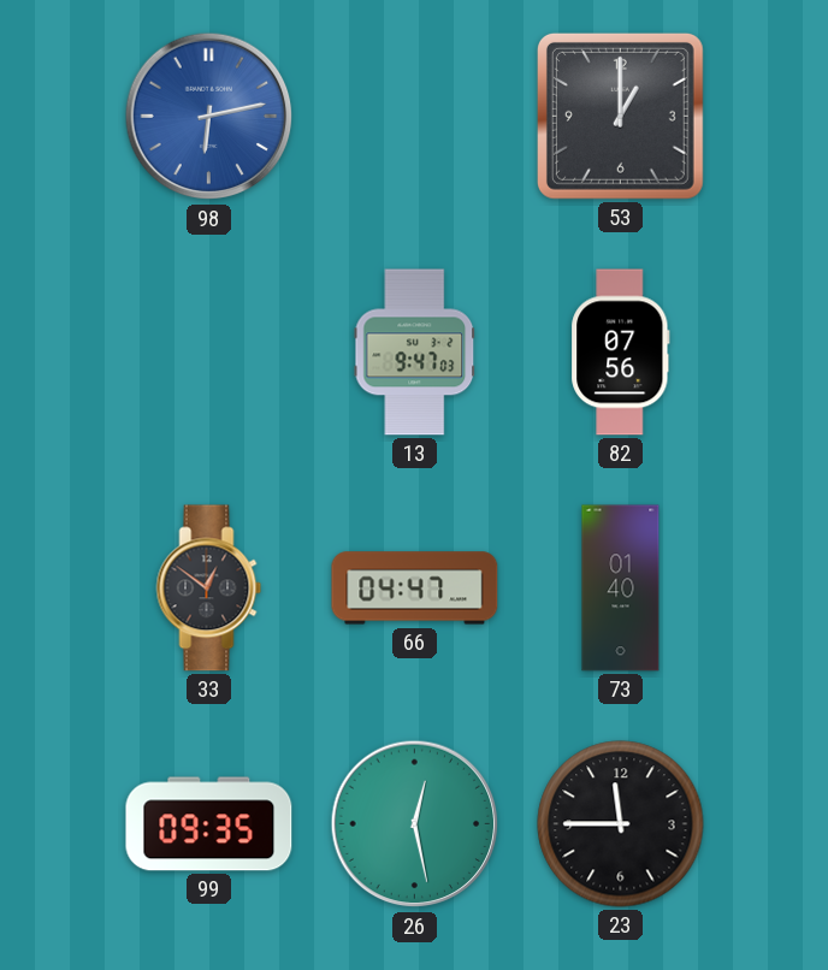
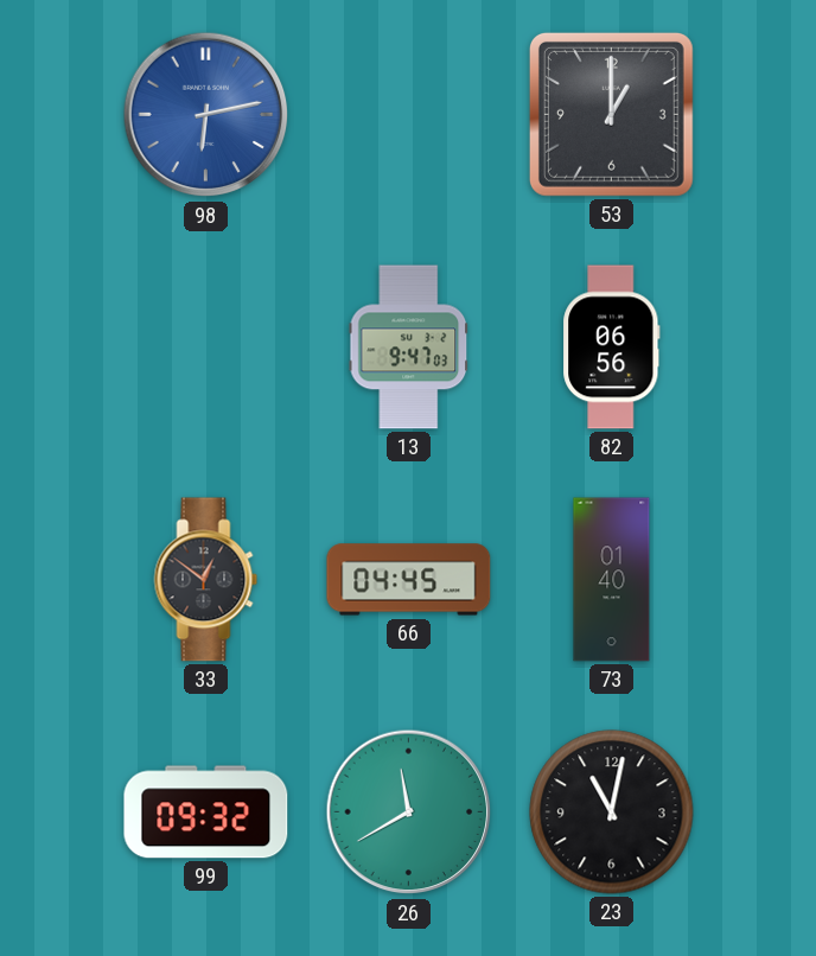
82: 07:56 -> 06:56
66: 04:47 -> 04:45
99: 09:35 -> 09:32
26: 12:28 -> 11:40
23: 11:45 -> 11:02
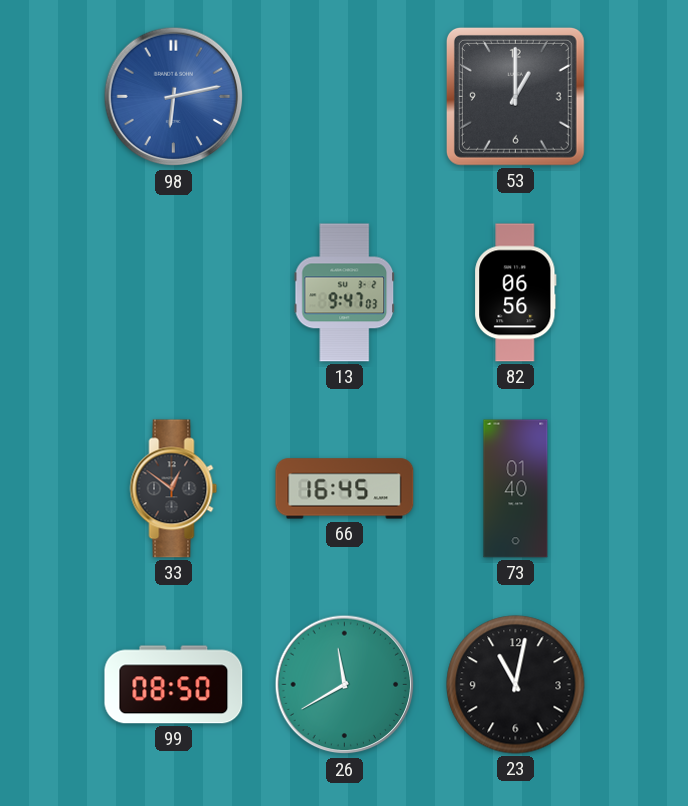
66: 04:45 -> 16:45
99: 09:32 -> 08:50
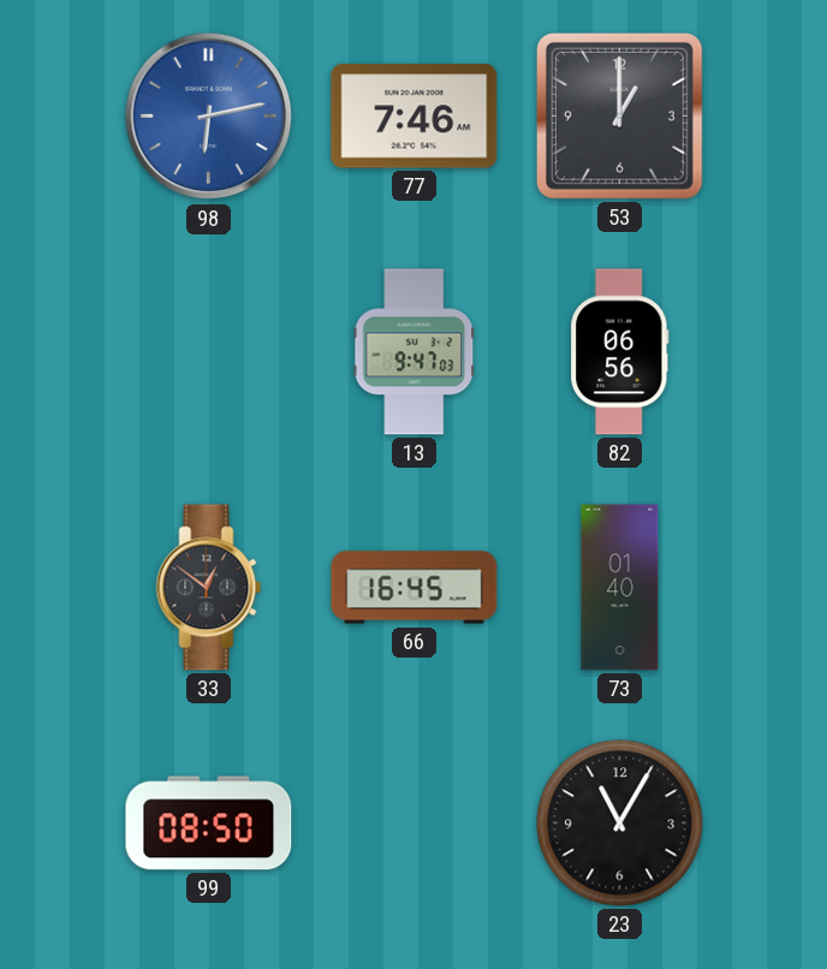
77: none -> 7:46
26: 11:40 -> none
23: 11:02 -> 11:05
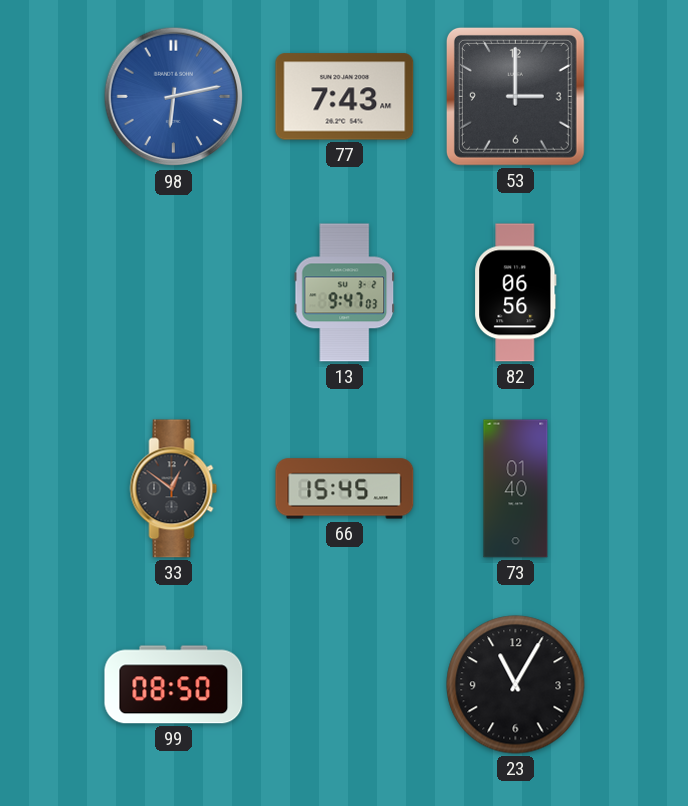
77: 7:46 -> 7:43
53: 1:00 -> 3:00
66: 16:45 -> 15:45
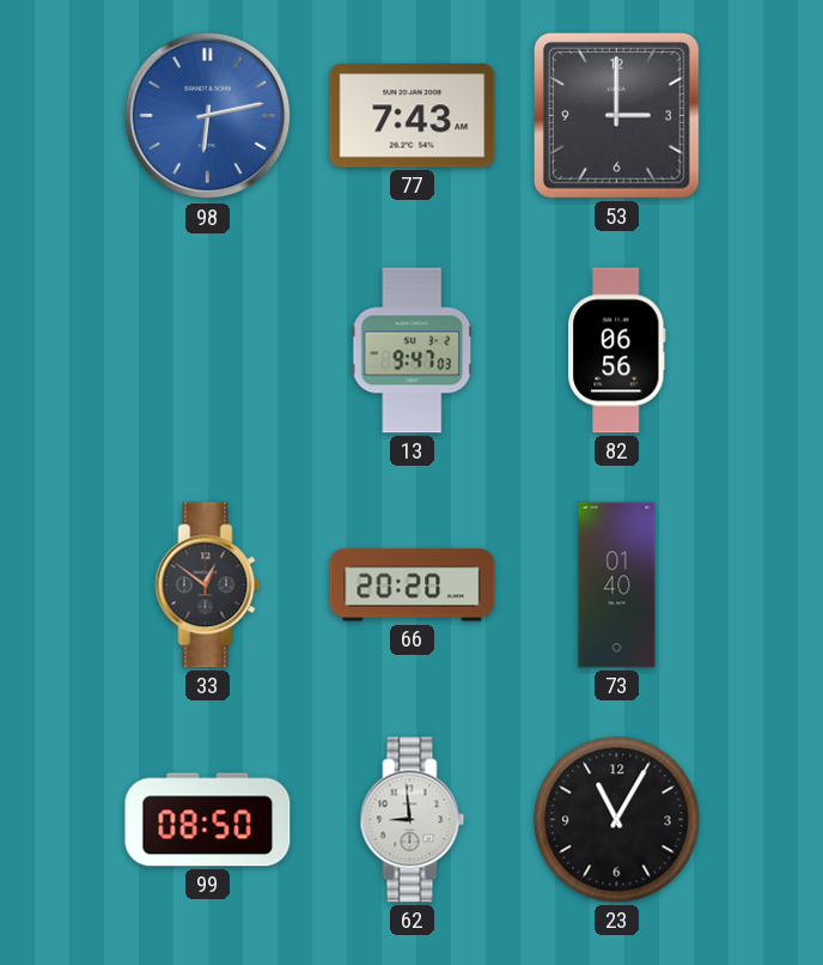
66: 15:45 -> 20:20
62: none -> 8:59
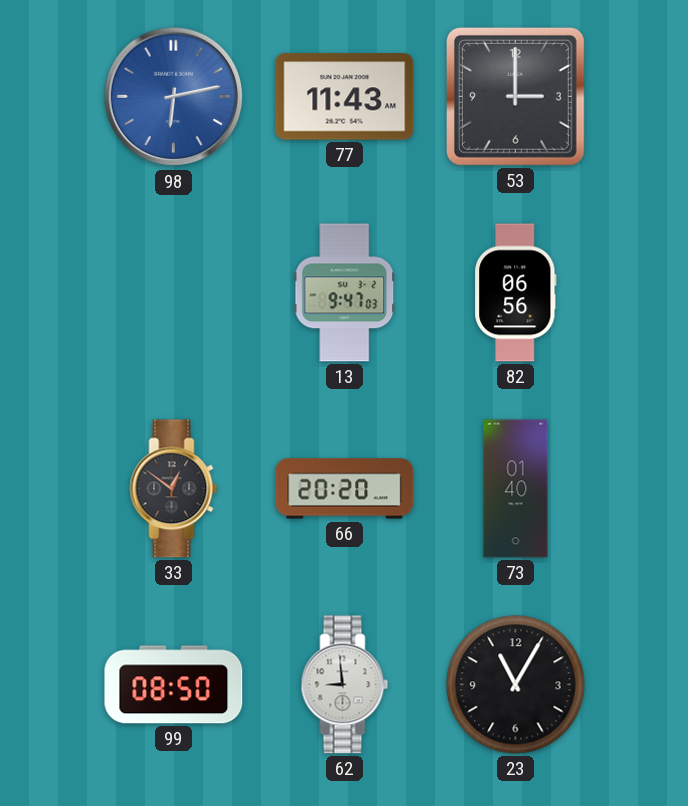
77: 7:43 -> 11:43
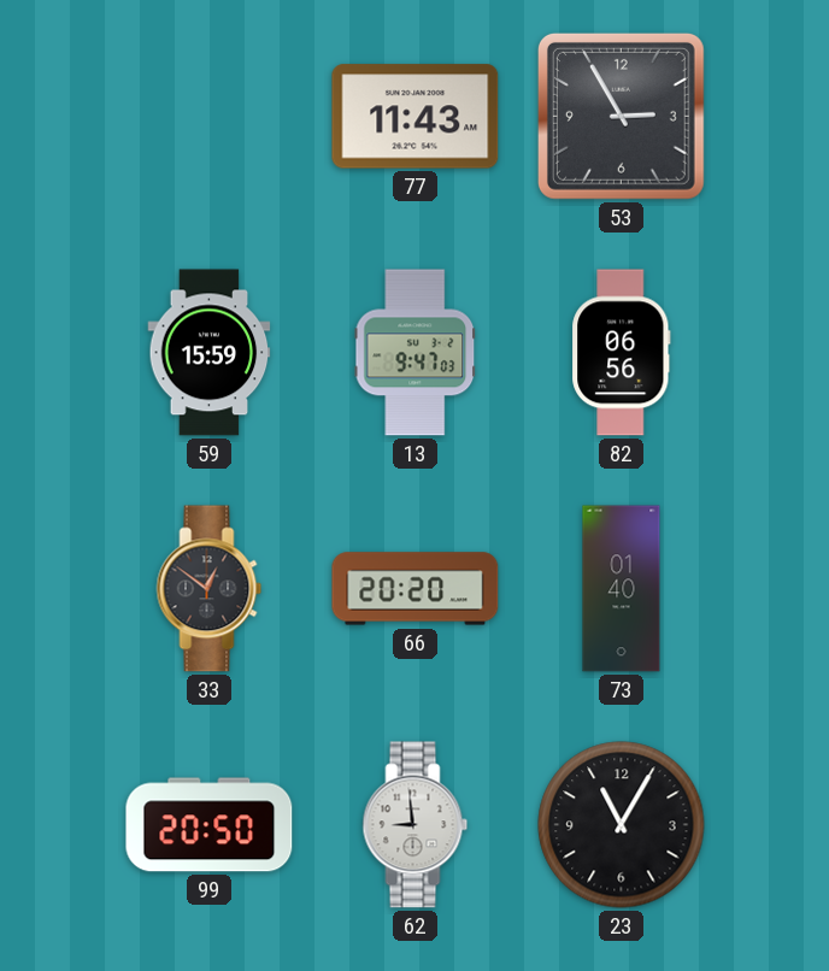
98: 6:13 -> none
53: 3:00 -> 2:55
59: none -> 15:59
99: 08:50 -> 20:50
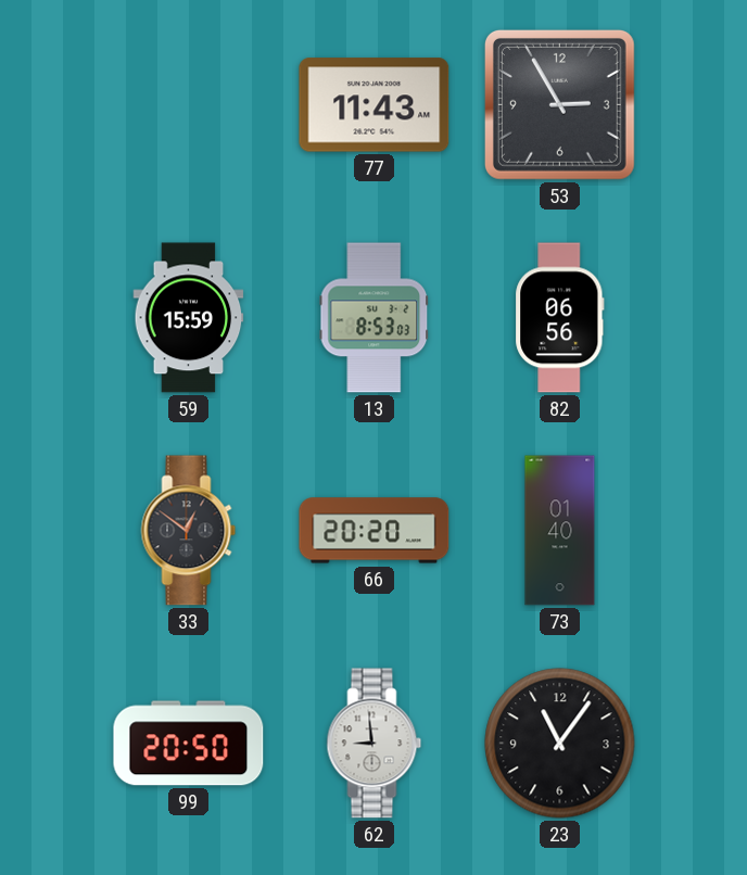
13: 9:47 -> 8:53
23: 11:05 -> 11:06
